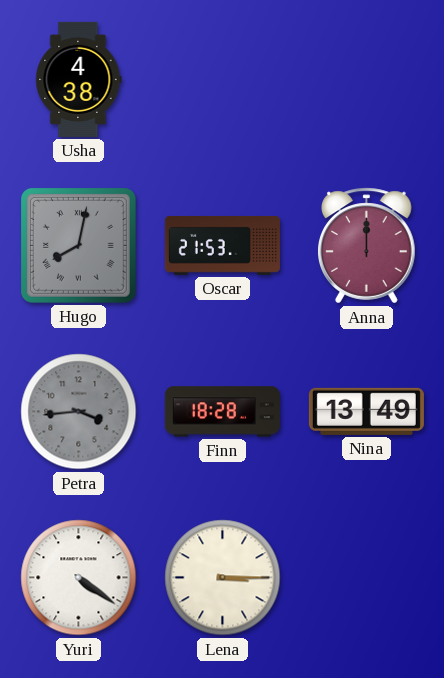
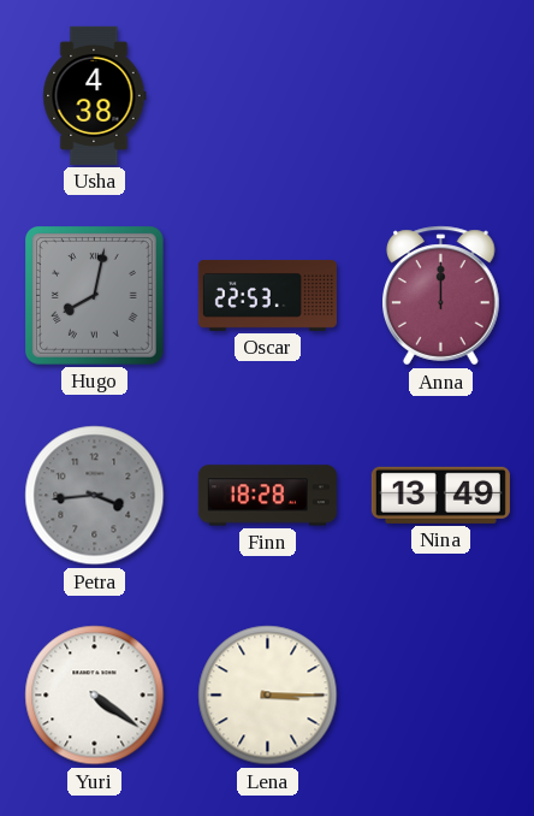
Oscar: 21:53 -> 22:53
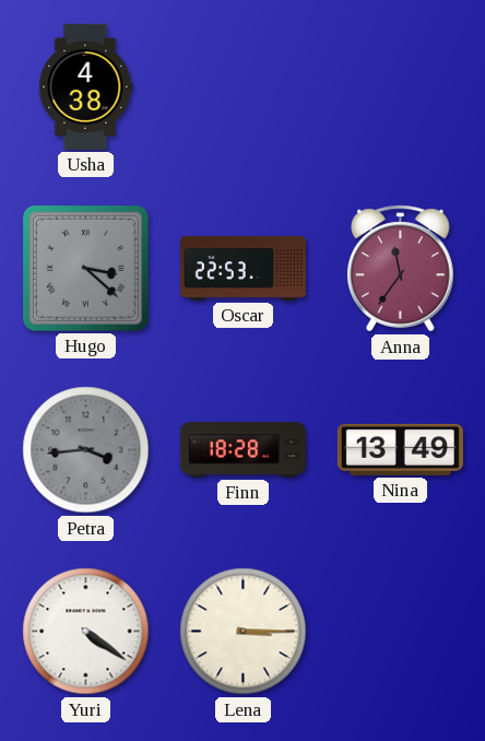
Hugo: 8:02 -> 3:22
Anna: 12:00 -> 11:36
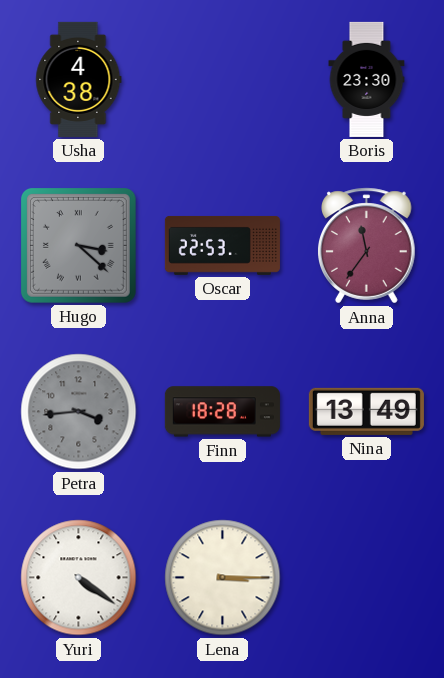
Boris: none -> 23:30
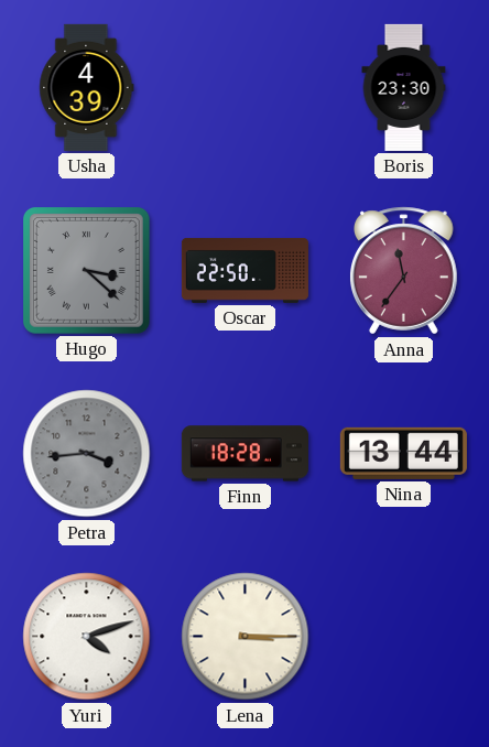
Usha: 4:38 -> 4:39
Oscar: 22:53 -> 22:50
Nina: 13:49 -> 13:44
Yuri: 4:21 -> 4:12
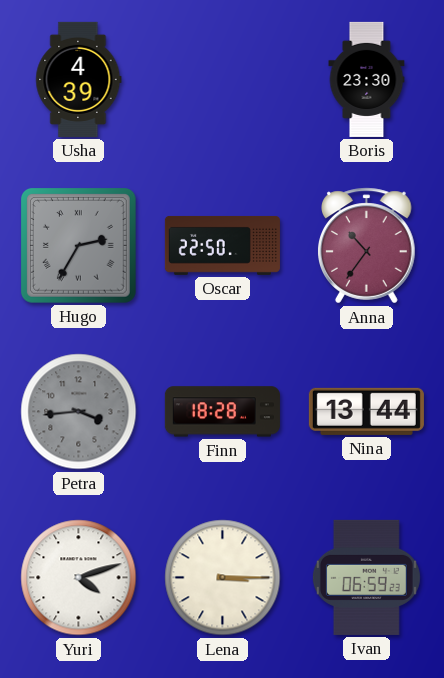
Hugo: 3:22 -> 2:35
Anna: 11:36 -> 10:36
Ivan: none -> 06:59
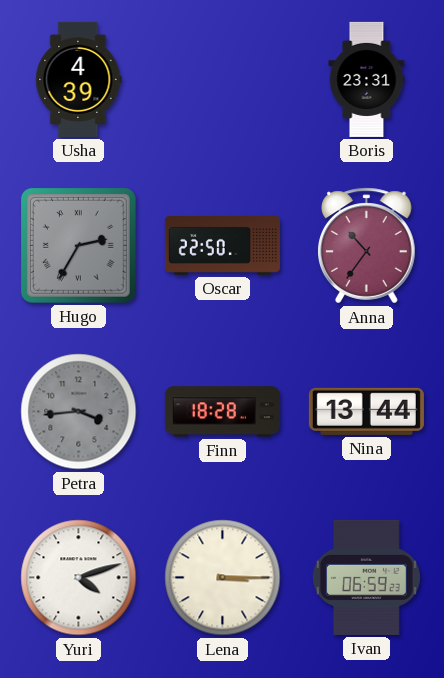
Boris: 23:30 -> 23:31
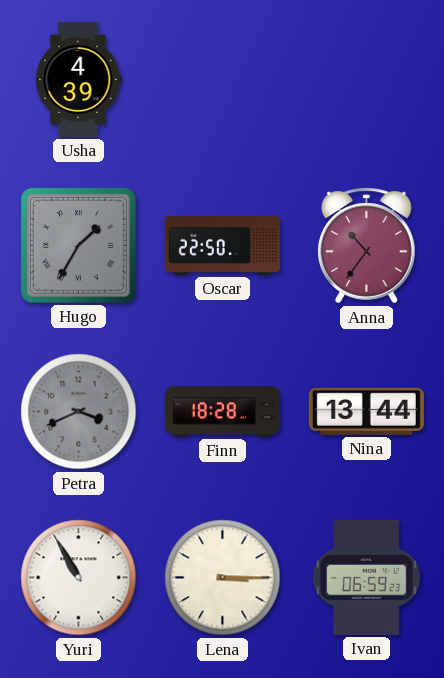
Boris: 23:31 -> none
Hugo: 2:35 -> 1:35
Petra: 3:44 -> 3:41
Yuri: 4:12 -> 10:55
